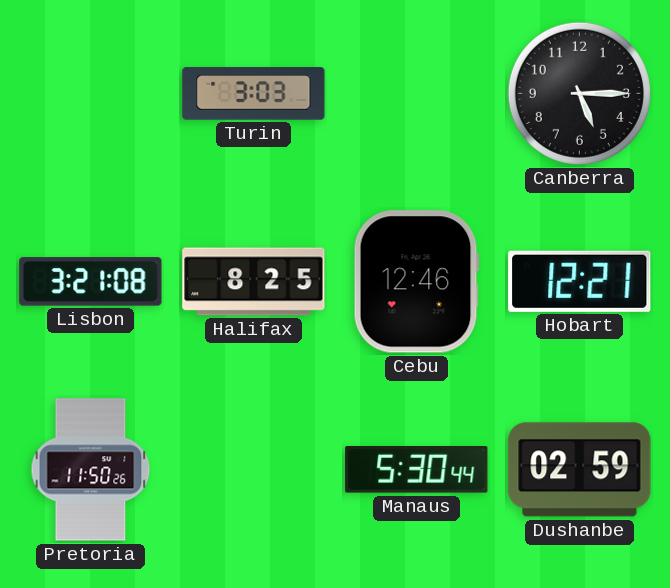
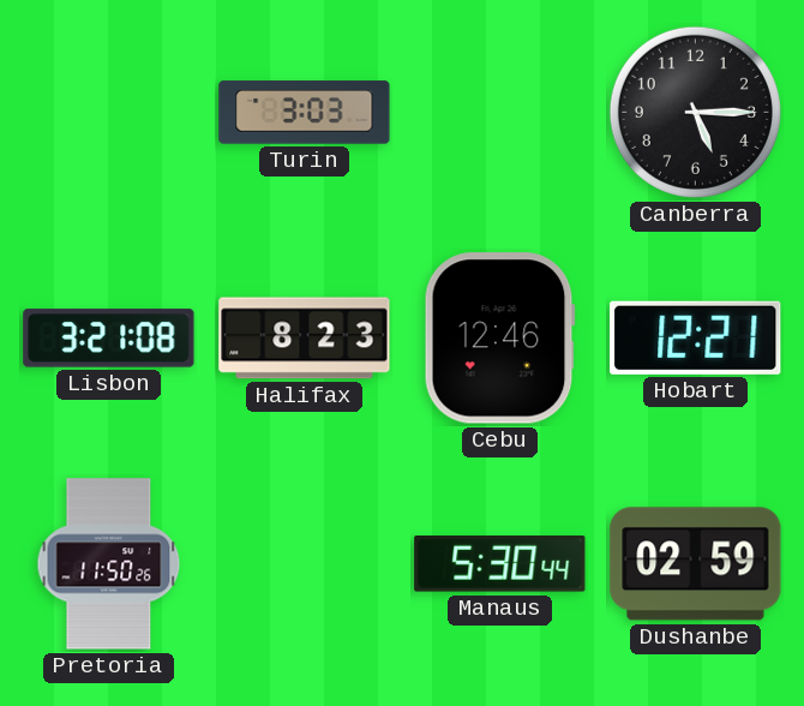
Halifax: 8:25 -> 8:23
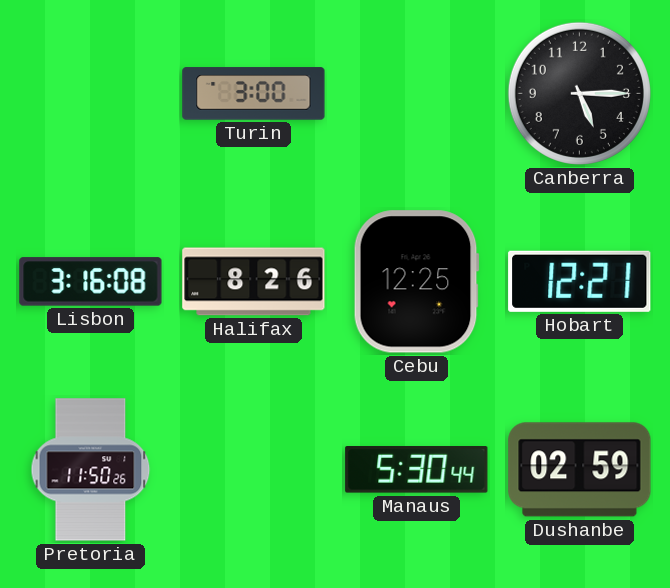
Turin: 3:03 -> 3:00
Lisbon: 3:21 -> 3:16
Halifax: 8:23 -> 8:26
Cebu: 12:46 -> 12:25
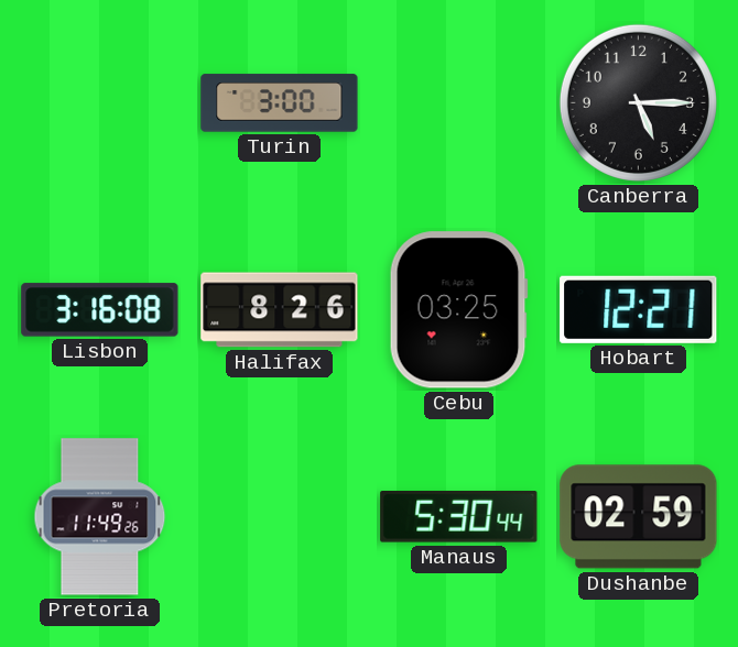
Cebu: 12:25 -> 03:25
Pretoria: 11:50 -> 11:49
